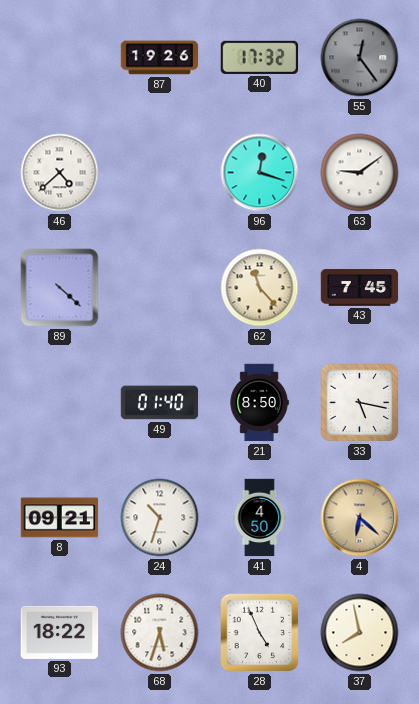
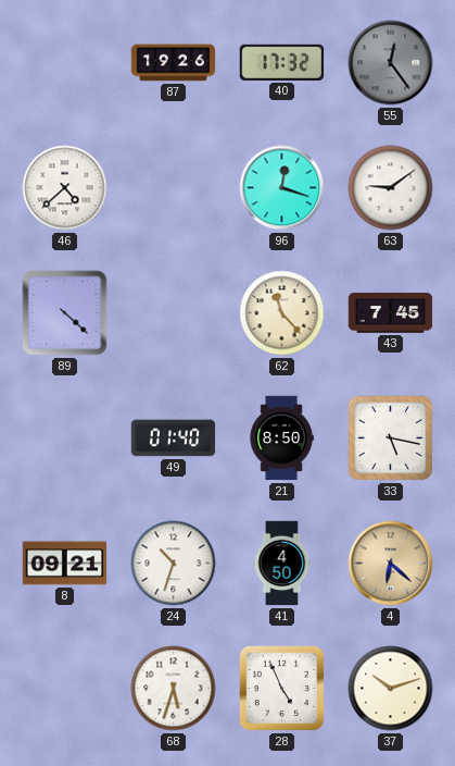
93: 18:22 -> none
37: 7:58 -> 10:12
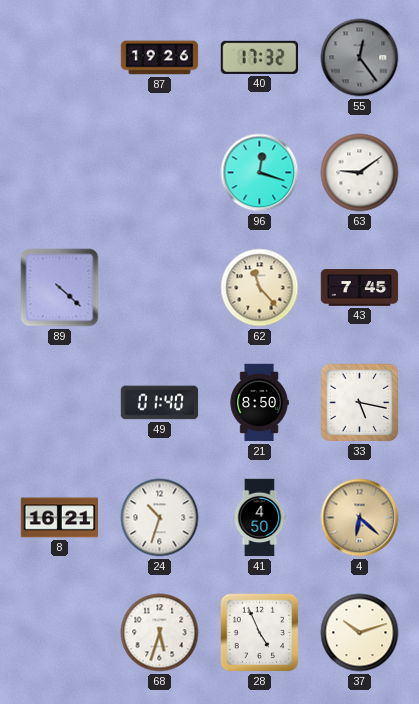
46: 4:38 -> none
8: 09:21 -> 16:21
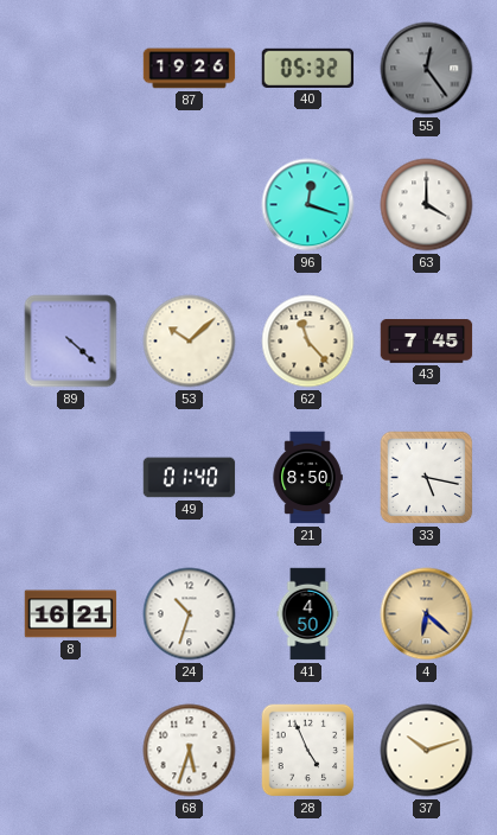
40: 17:32 -> 05:32
63: 9:09 -> 4:00
53: none -> 10:08
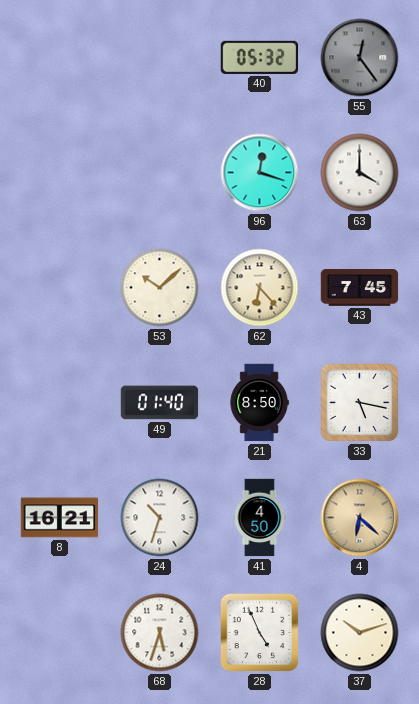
87: 19:26 -> none
89: 4:22 -> none
62: 11:23 -> 6:23
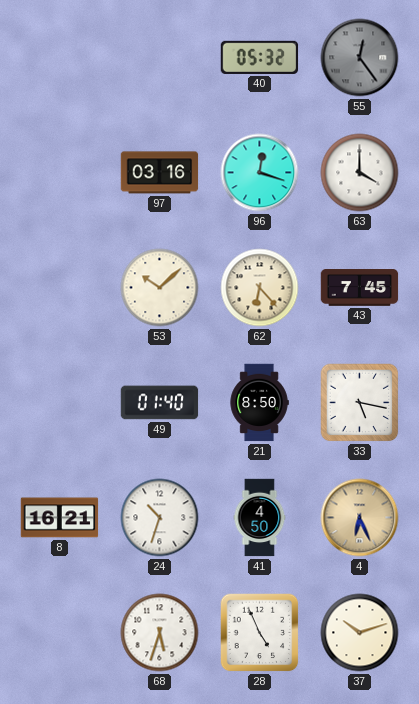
97: none -> 03:16
4: 6:22 -> 6:26
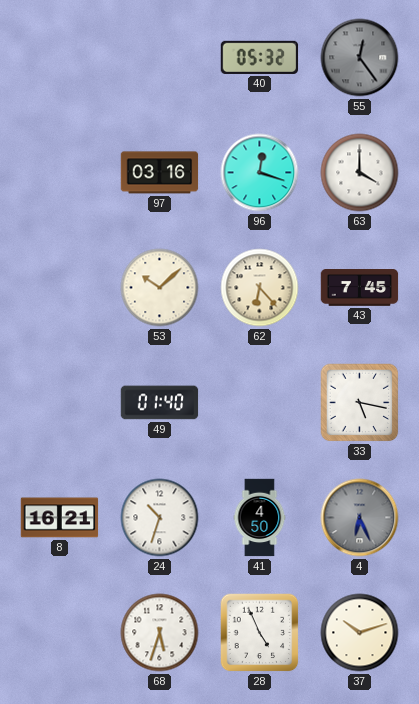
21: 8:50 -> none
4 dial: champagne -> grey
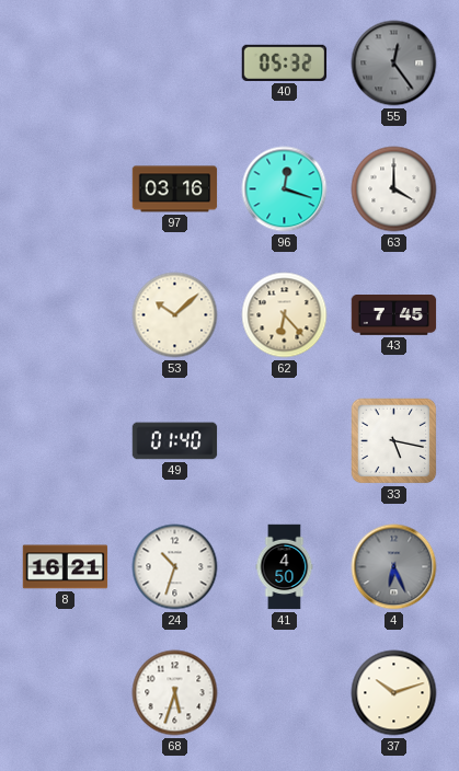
28: 4:56 -> none
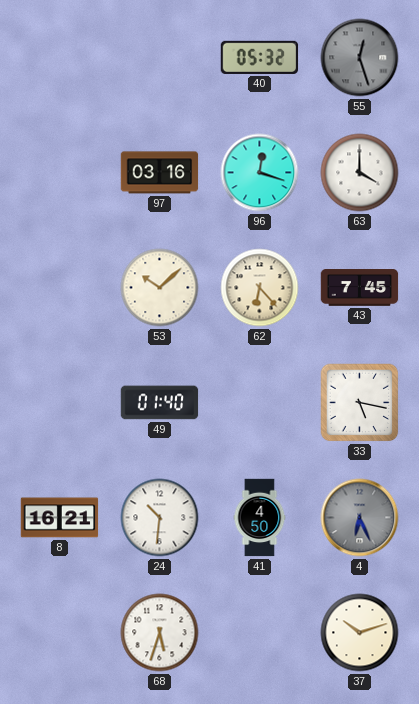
55: 12:24 -> 12:27
24: 10:33 -> 10:31
